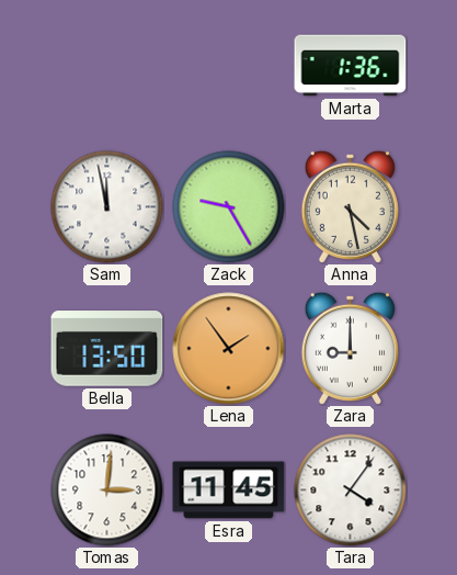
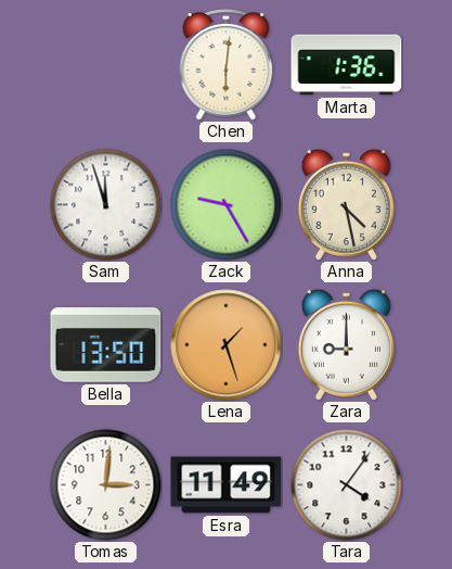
Chen: none -> 6:01
Sam: 11:58 -> 11:57
Lena: 1:54 -> 1:27
Esra: 11:45 -> 11:49
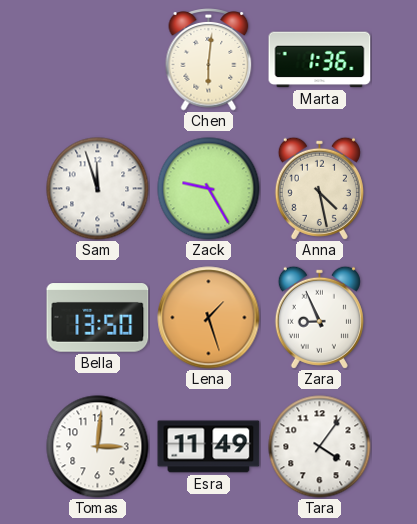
Zara: 9:00 -> 8:56
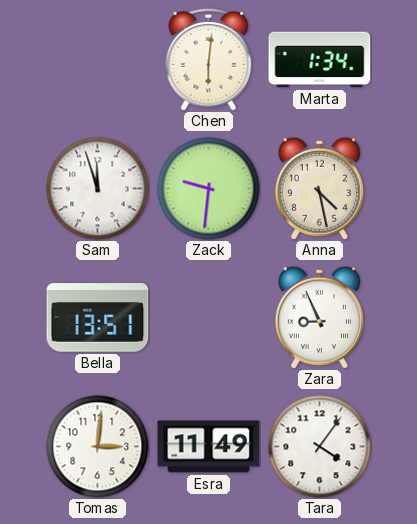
Marta: 1:36 -> 1:34
Zack: 9:25 -> 9:31
Bella: 13:50 -> 13:51
Lena: 1:27 -> none
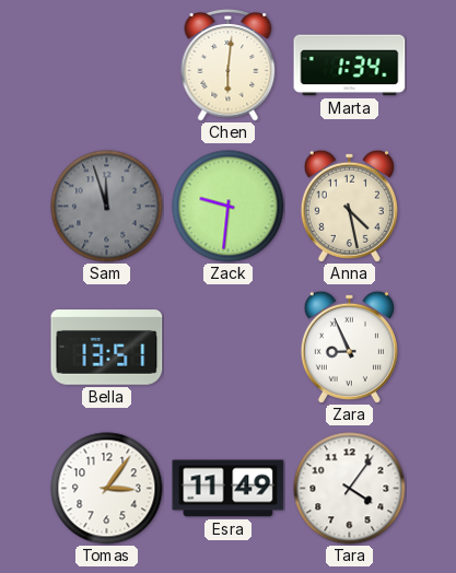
Sam dial: white -> grey
Tomas: 3:01 -> 3:06
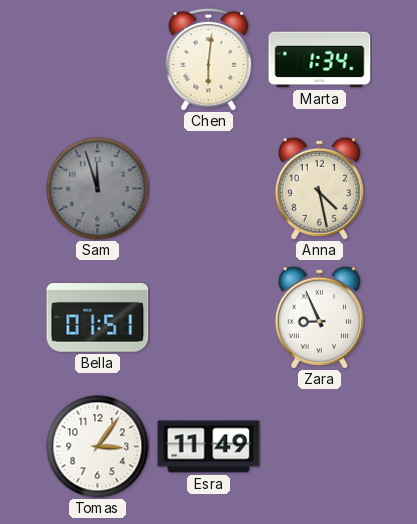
Zack: 9:31 -> none
Bella: 13:51 -> 01:51
Tara: 4:06 -> none
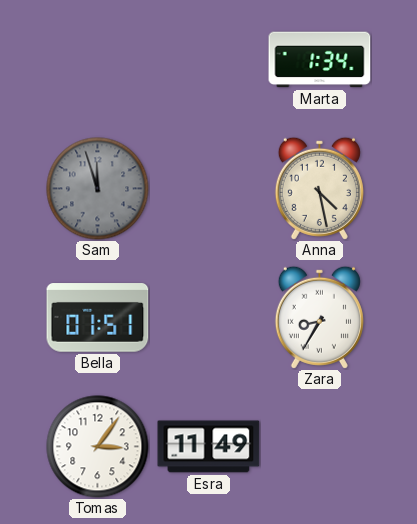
Chen: 6:01 -> none
Zara: 8:56 -> 8:35
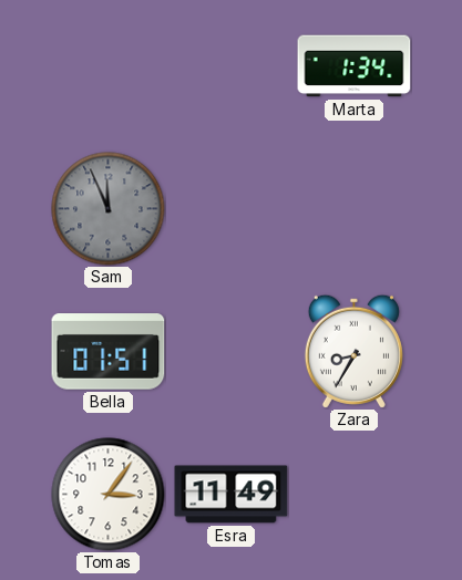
Sam: 11:57 -> 11:56
Anna: 4:28 -> none
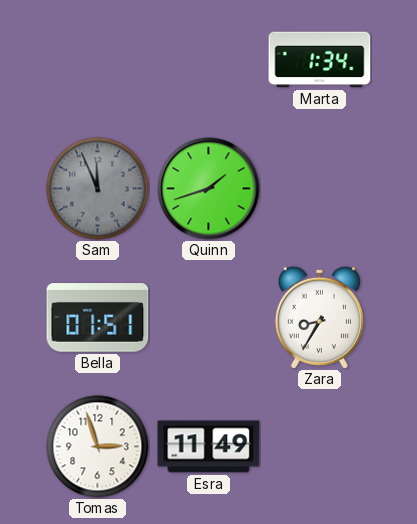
Quinn: none -> 1:42
Tomas: 3:06 -> 2:57
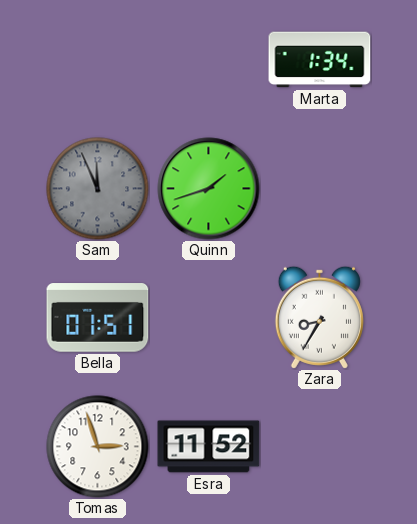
Esra: 11:49 -> 11:52
